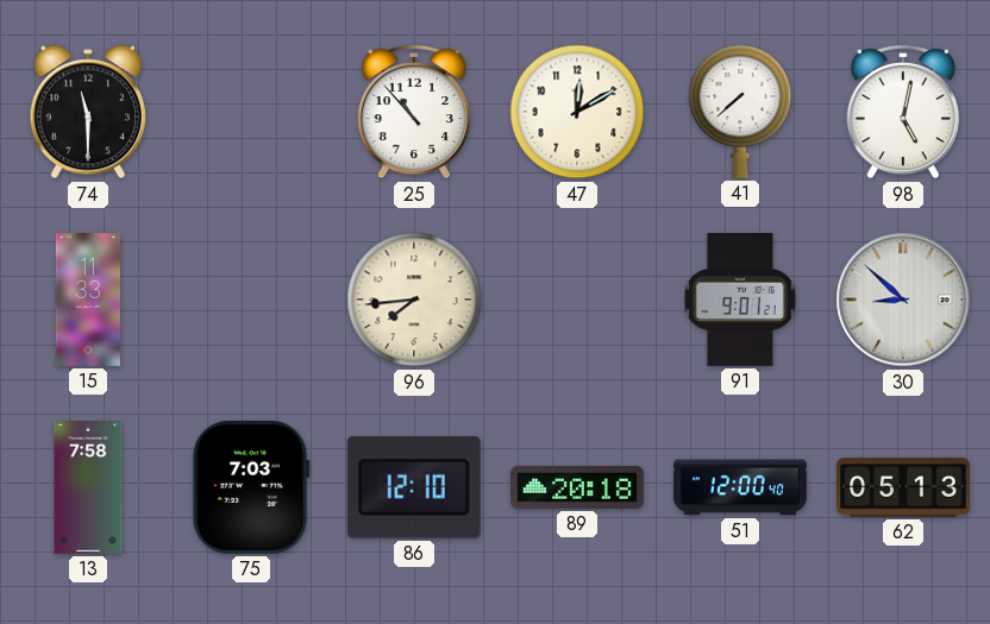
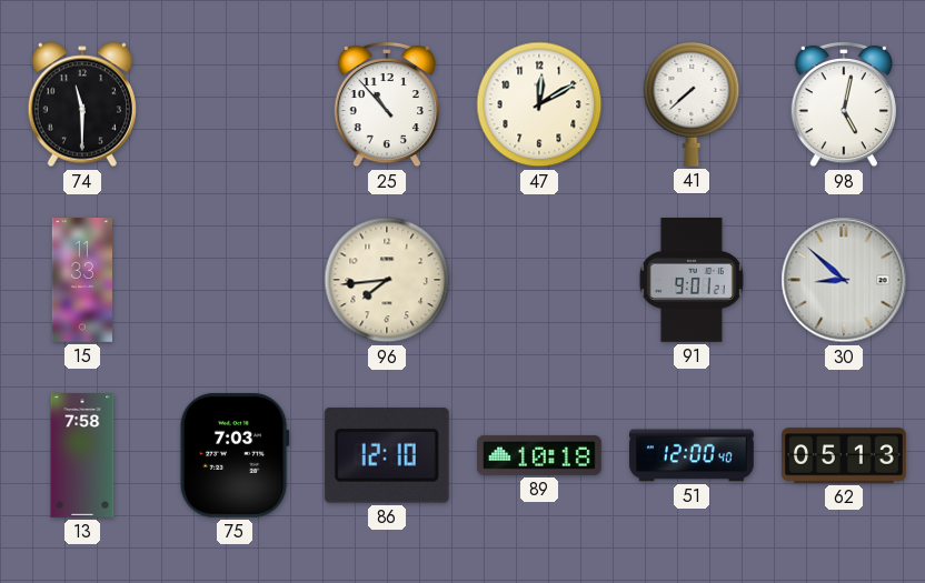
89: 20:18 -> 10:18
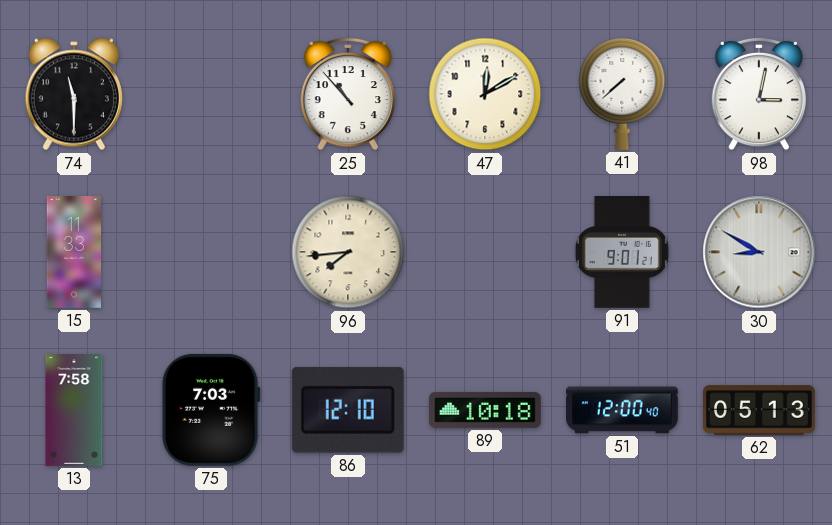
98: 5:02 -> 3:02
30: 8:52 -> 8:50
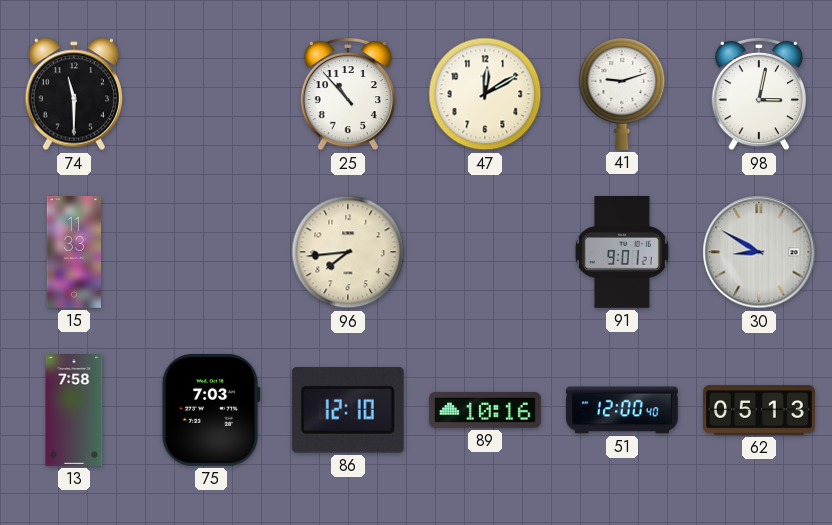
41: 7:38 -> 9:12
89: 10:18 -> 10:16
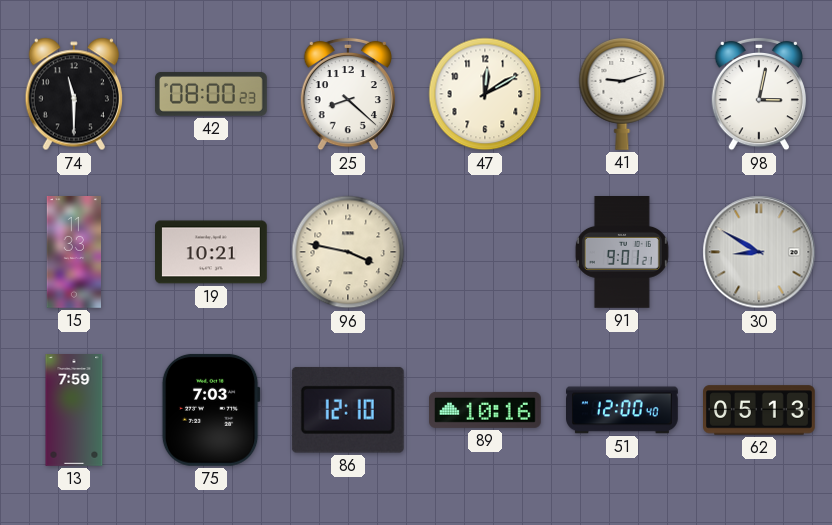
42: none -> 08:00
25: 10:53 -> 8:22
19: none -> 10:21
96: 7:44 -> 3:47
13: 7:58 -> 7:59
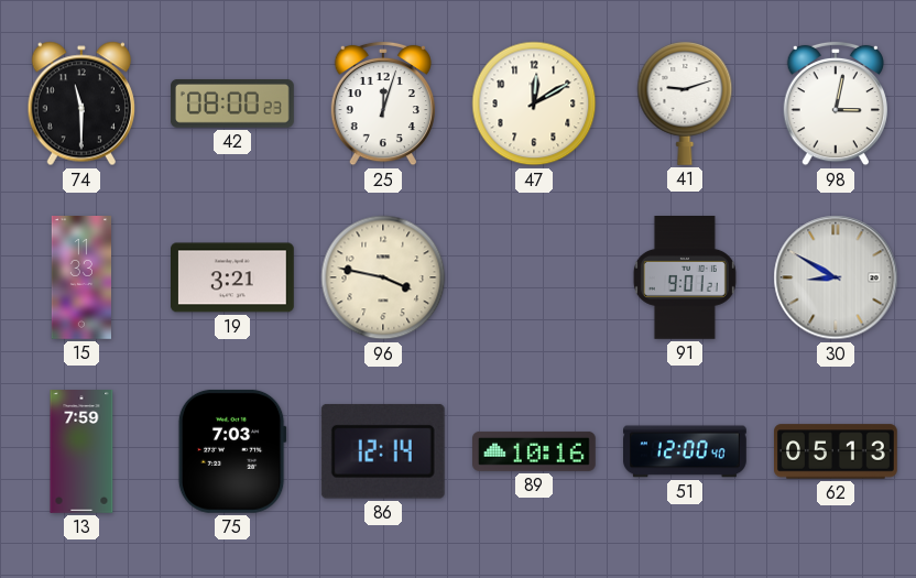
25: 8:22 -> 12:03
19: 10:21 -> 3:21
86: 12:10 -> 12:14
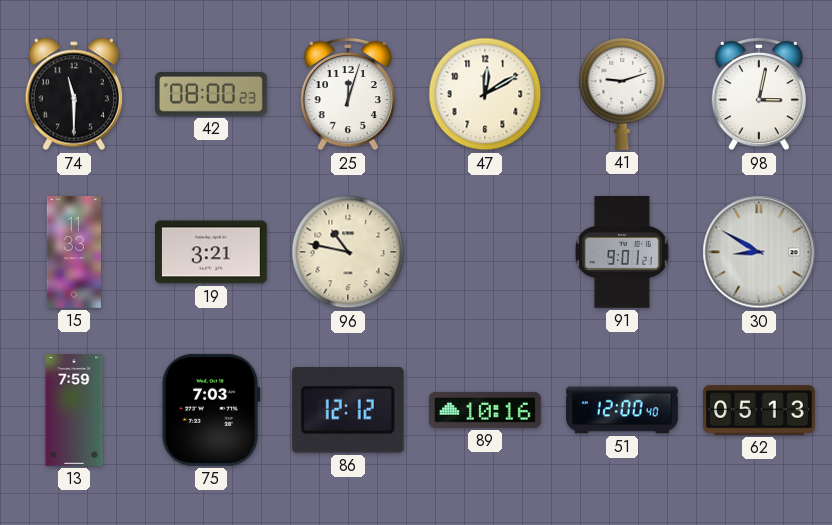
96: 3:47 -> 10:47
86: 12:14 -> 12:12
